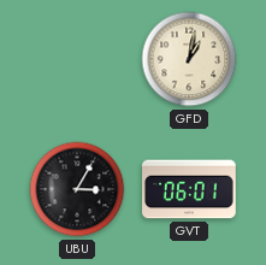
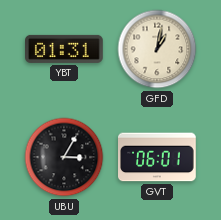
YBT: none -> 01:31
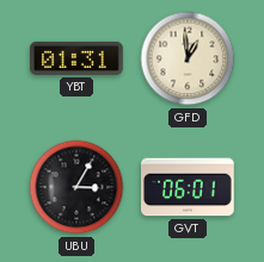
GFD: 1:02 -> 12:59
